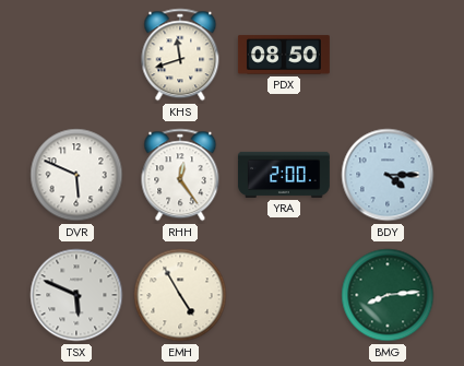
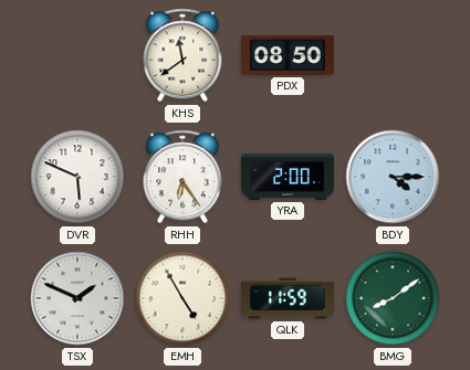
KHS: 11:42 -> 11:39
RHH: 12:24 -> 6:24
TSX: 5:49 -> 1:49
QLK: none -> 11:59
BMG: 8:14 -> 8:09
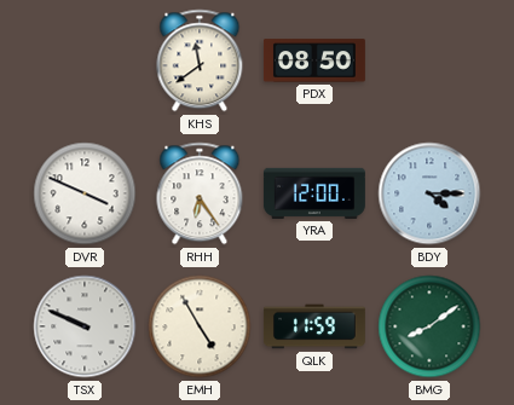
DVR: 5:49 -> 3:49
YRA: 2:00 -> 12:00
TSX: 1:49 -> 9:49
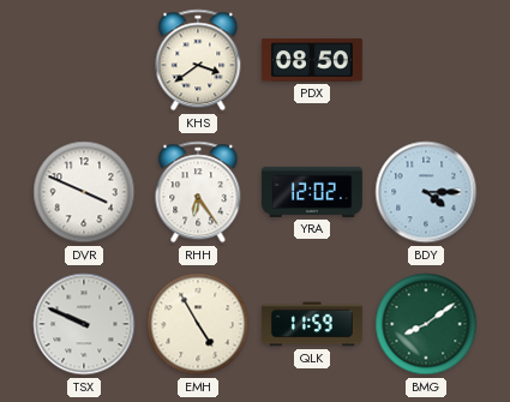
KHS: 11:39 -> 3:39
YRA: 12:00 -> 12:02
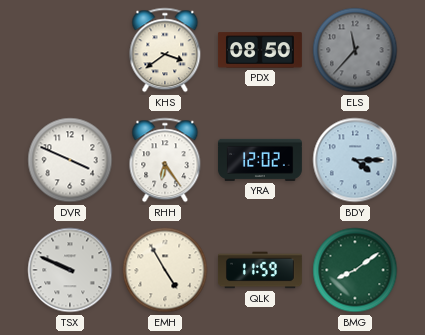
ELS: none -> 11:37
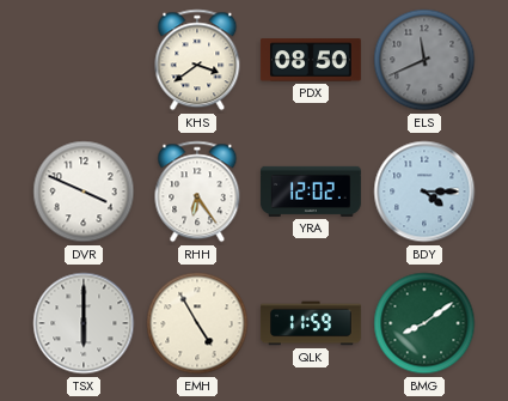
ELS: 11:37 -> 11:41
TSX: 9:49 -> 6:00
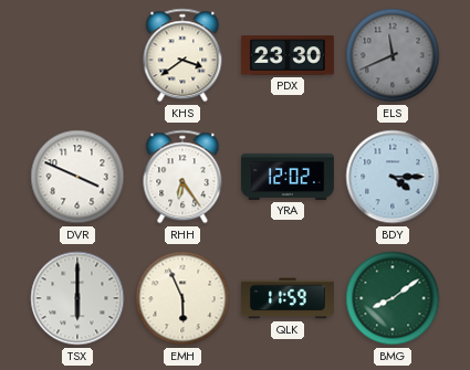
PDX: 08:50 -> 23:30
EMH: 4:55 -> 5:56
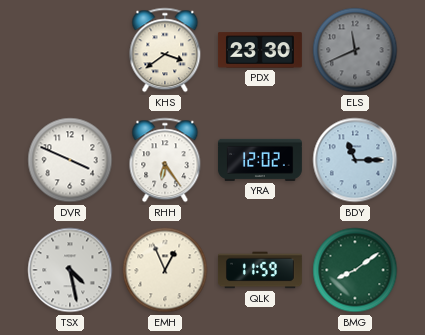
BDY: 4:15 -> 11:15
TSX: 6:00 -> 4:28
EMH: 5:56 -> 12:56
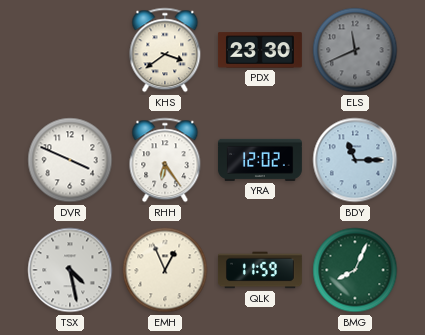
BMG: 8:09 -> 8:04
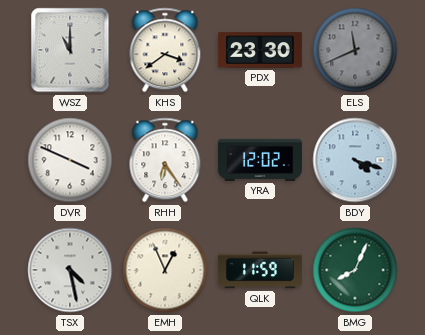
WSZ: none -> 11:00
BDY: 11:15 -> 4:18
